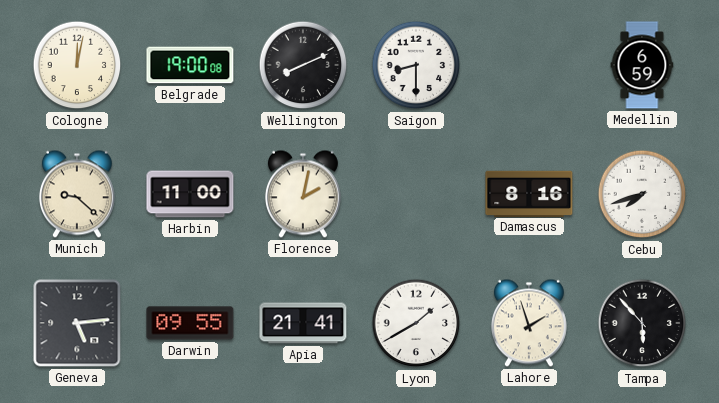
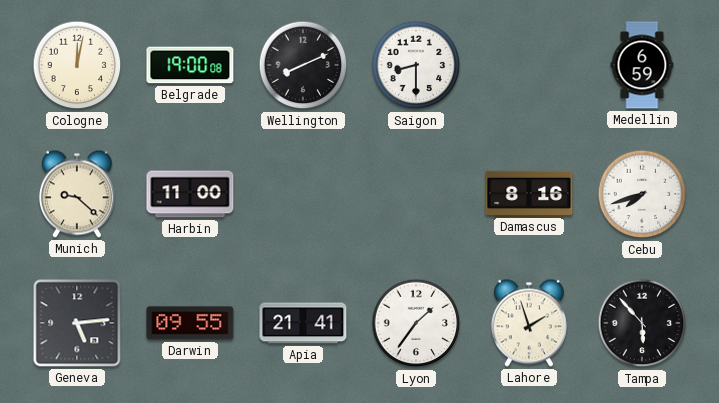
Florence: 2:02 -> none
Lyon: 1:40 -> 1:36
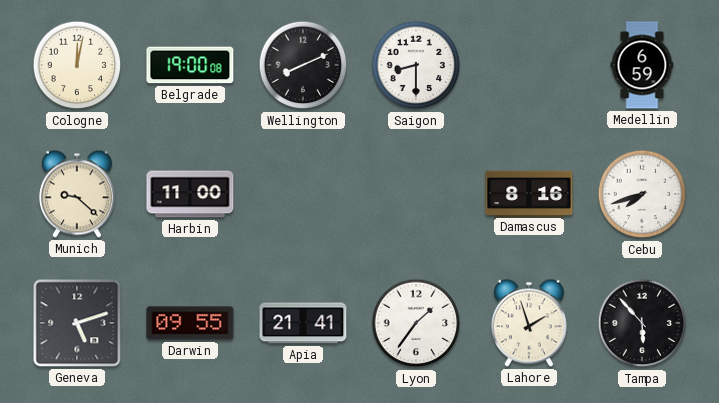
Geneva: 5:14 -> 5:12
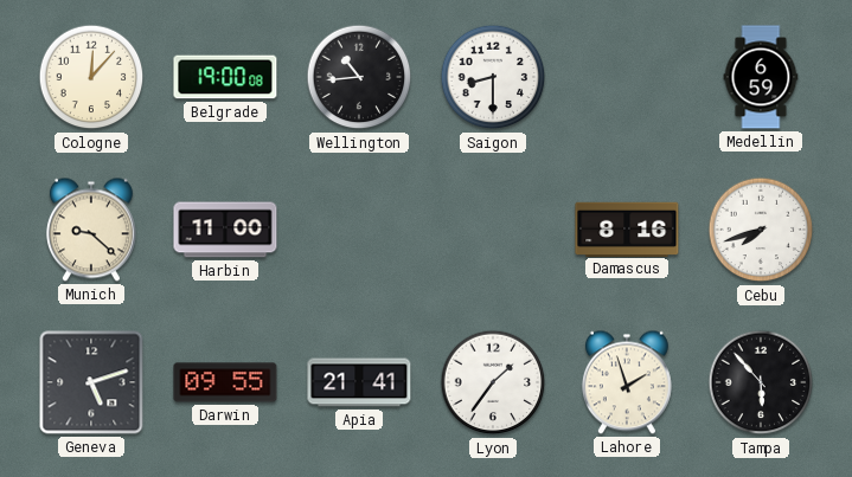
Cologne: 12:02 -> 12:07
Wellington: 8:11 -> 10:44
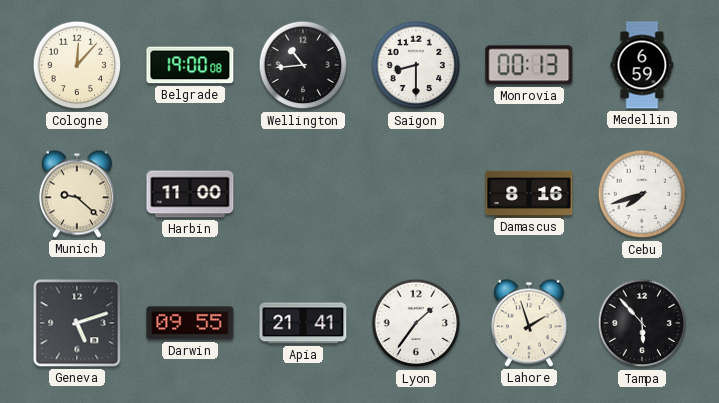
Monrovia: none -> 00:13
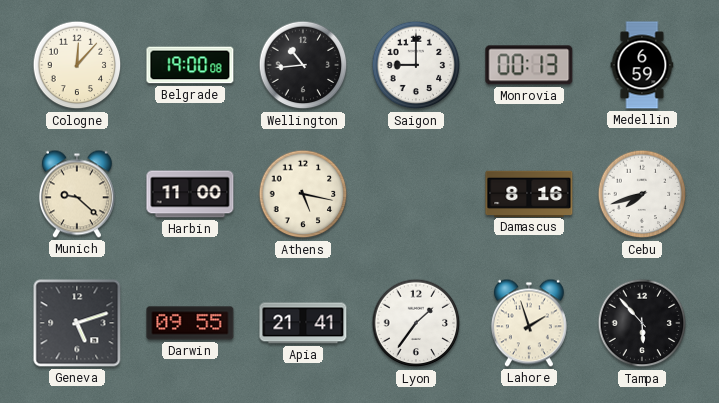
Saigon: 8:30 -> 9:00
Athens: none -> 5:17
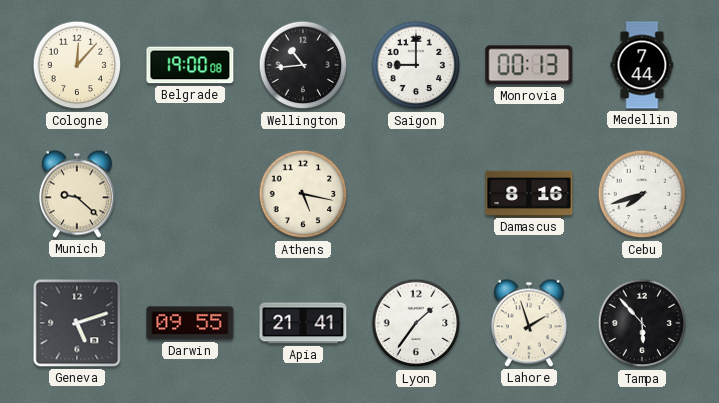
Medellin: 6:59 -> 7:44
Harbin: 11:00 -> none
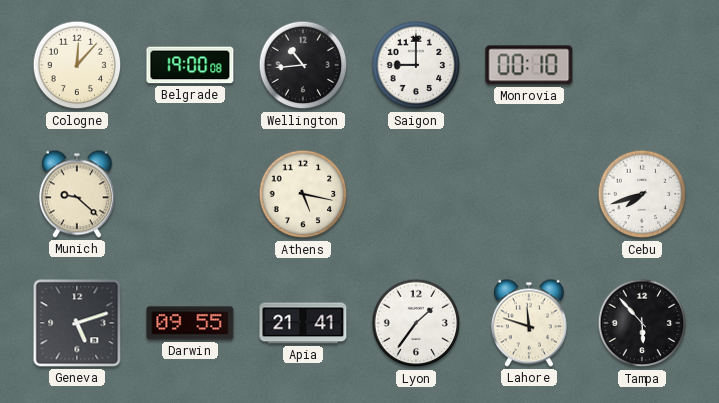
Monrovia: 00:13 -> 00:10
Medellin: 7:44 -> none
Damascus: 8:16 -> none
Lahore: 1:57 -> 11:48
